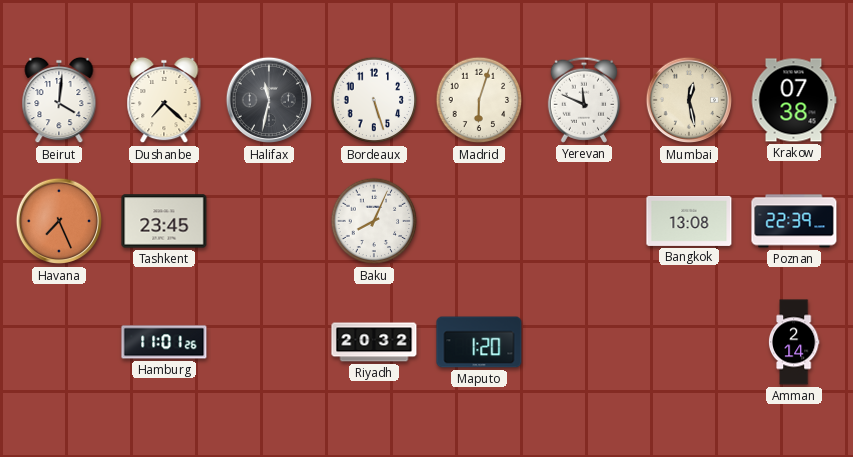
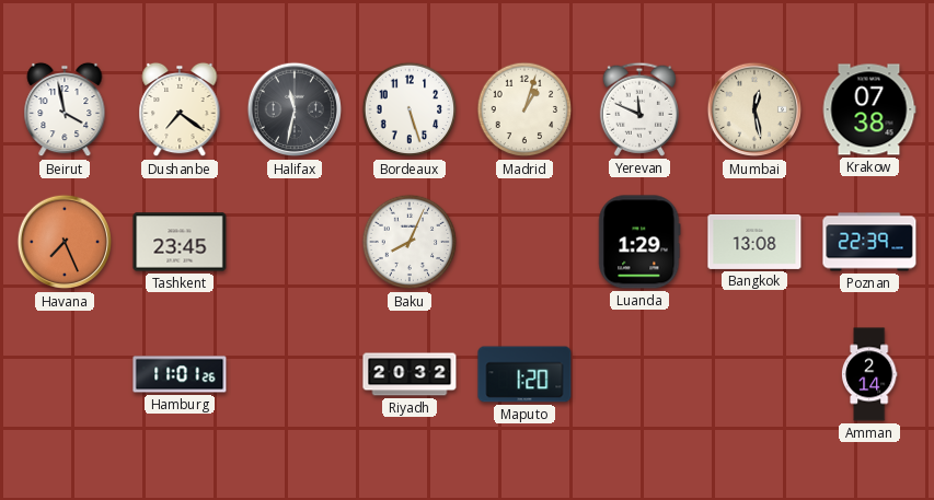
Beirut: 4:01 -> 3:58
Dushanbe: 7:22 -> 7:21
Madrid: 6:03 -> 1:03
Luanda: none -> 1:29
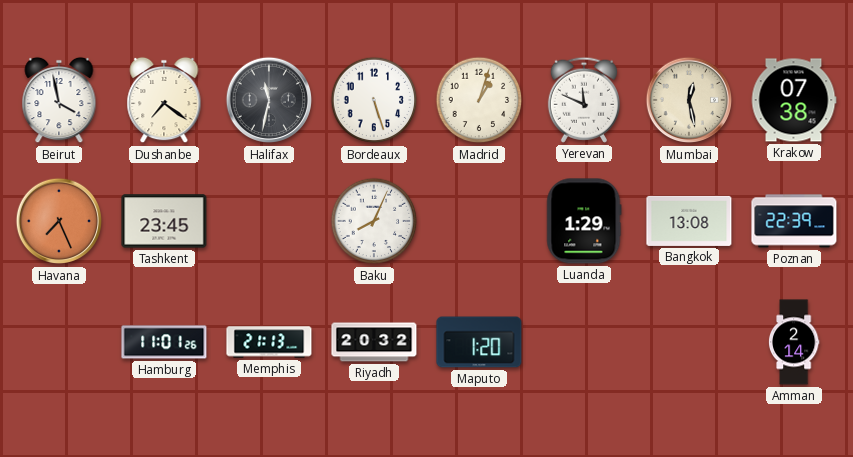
Memphis: none -> 21:13
